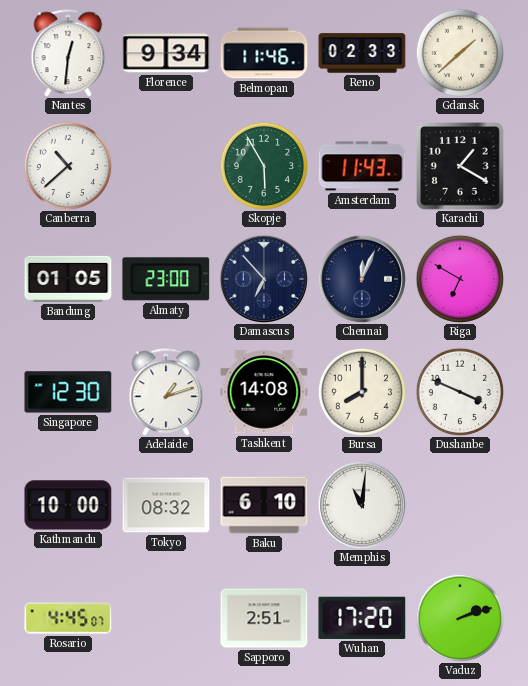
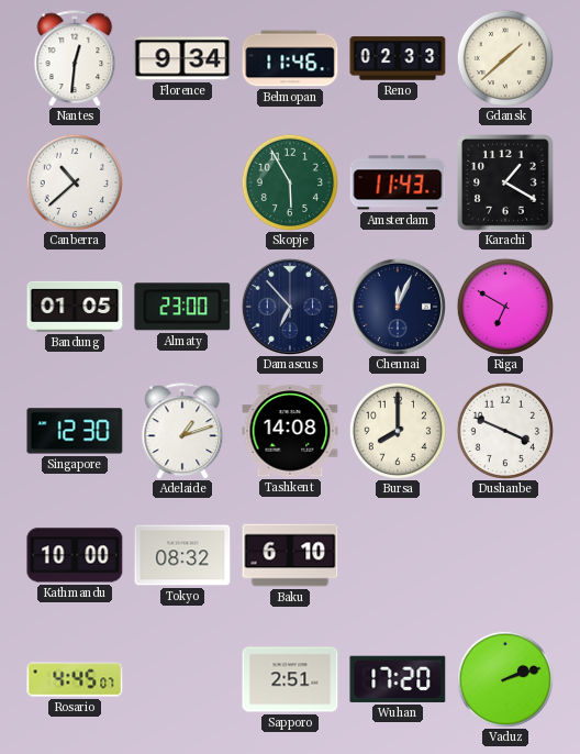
Memphis: 11:01 -> none
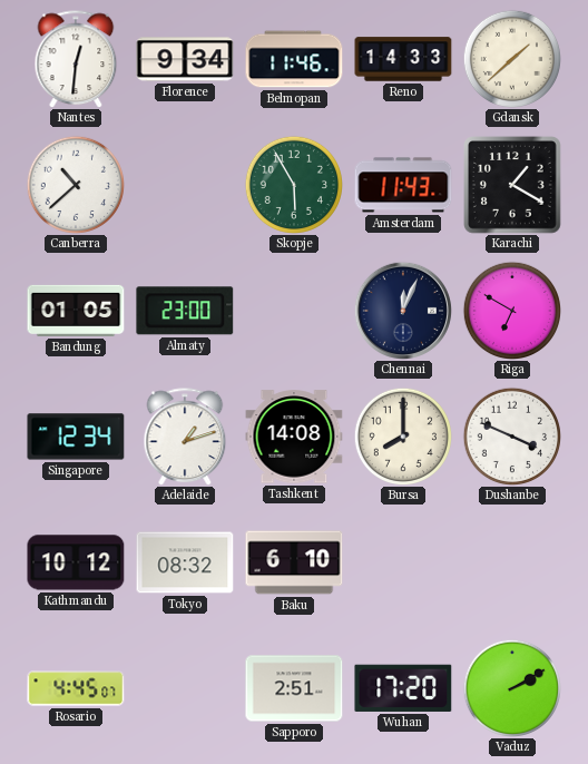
Reno: 02:33 -> 14:33
Damascus: 6:53 -> none
Singapore: 12:30 -> 12:34
Kathmandu: 10:00 -> 10:12
Vaduz: 2:12 -> 2:10
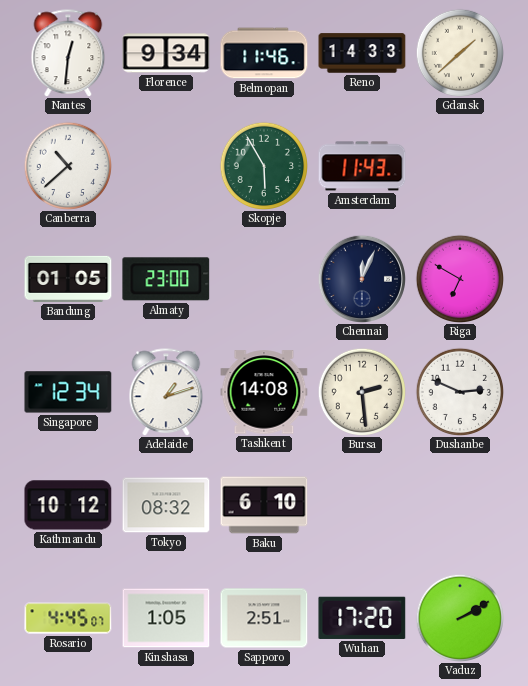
Karachi: 1:20 -> none
Bursa: 8:00 -> 2:29
Dushanbe: 3:49 -> 2:49
Kinshasa: none -> 1:05
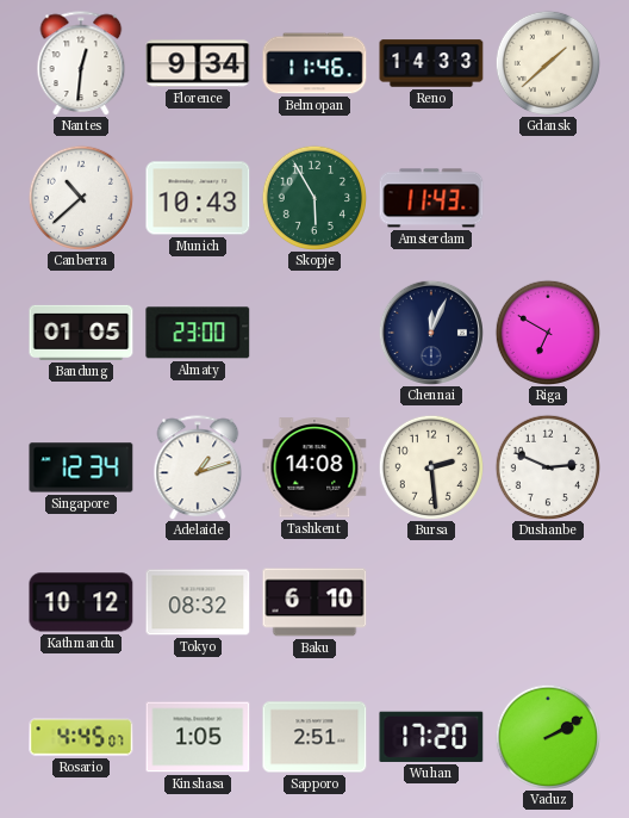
Munich: none -> 10:43
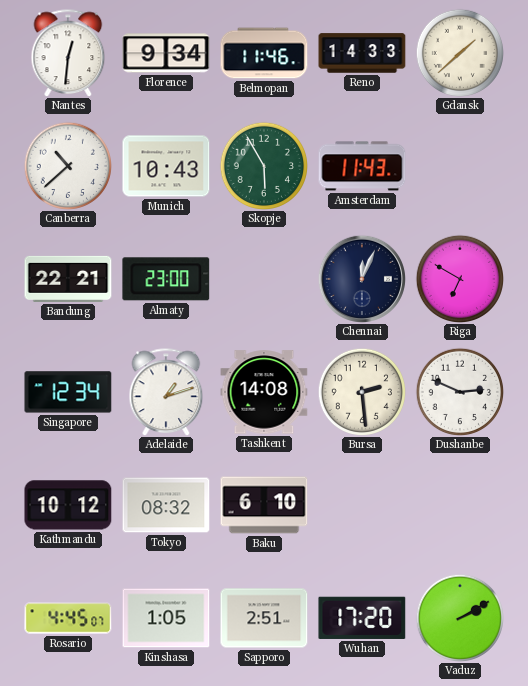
Bandung: 01:05 -> 22:21
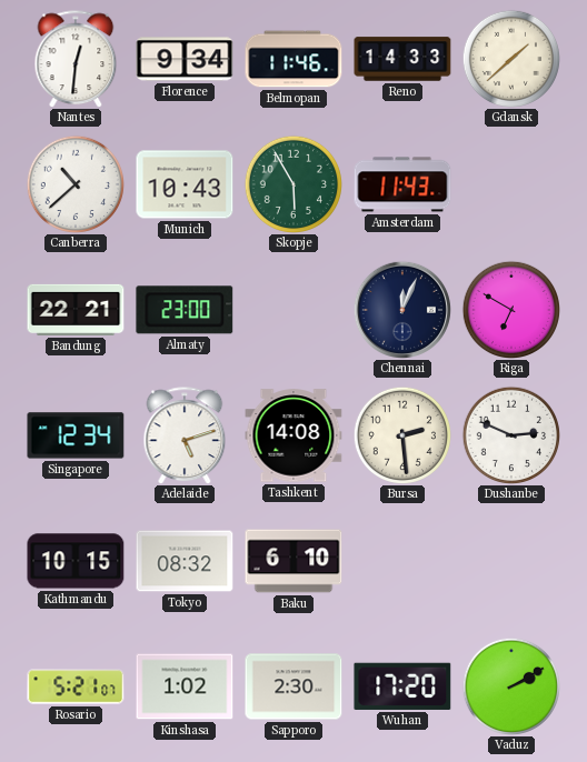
Adelaide: 1:12 -> 5:12
Kathmandu: 10:12 -> 10:15
Rosario: 4:45 -> 5:21
Kinshasa: 1:05 -> 1:02
Sapporo: 2:51 -> 2:30
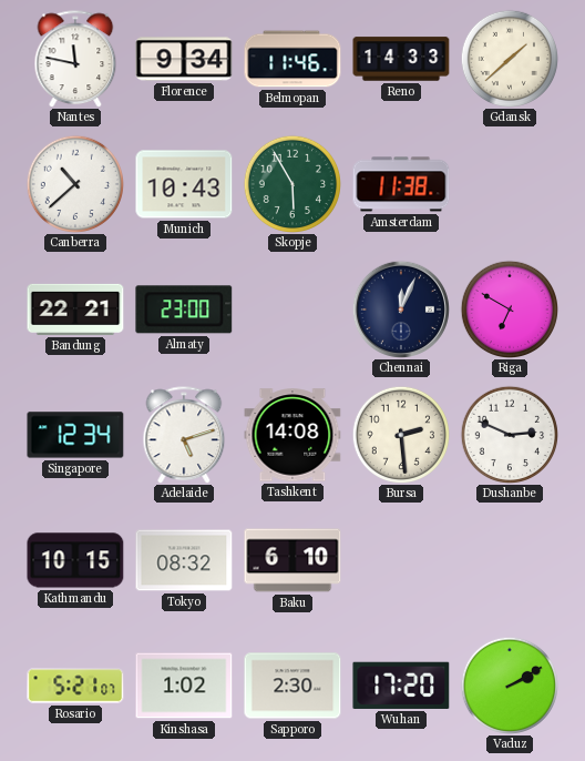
Nantes: 12:31 -> 11:47
Amsterdam: 11:43 -> 11:38
